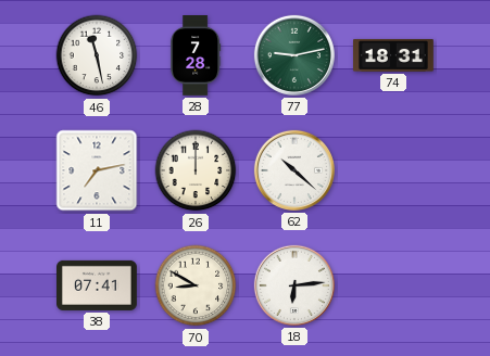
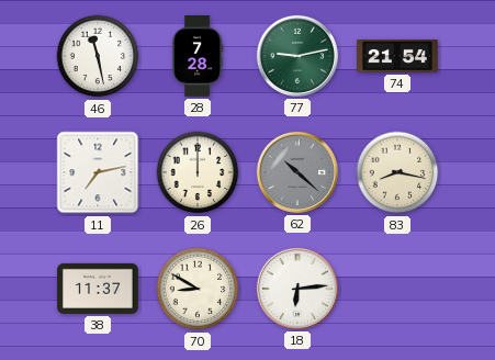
74: 18:31 -> 21:54
62 dial: white -> grey
83: none -> 8:17
38: 07:41 -> 11:37
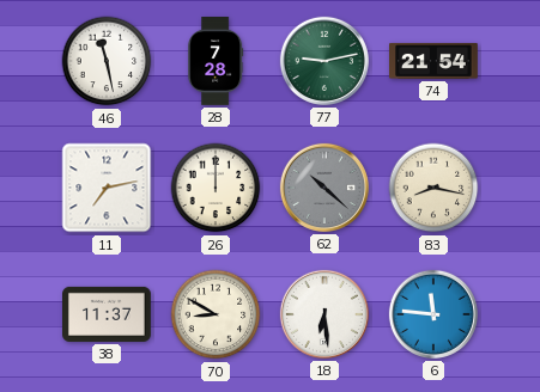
18: 6:14 -> 6:29
6: none -> 11:46
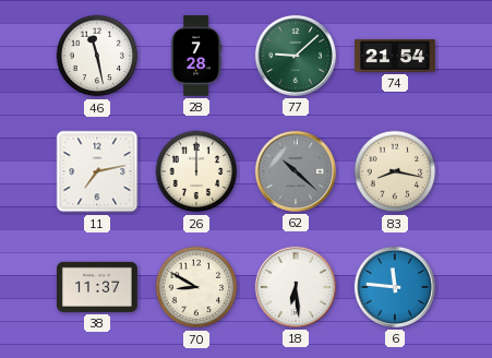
77: 9:13 -> 9:08
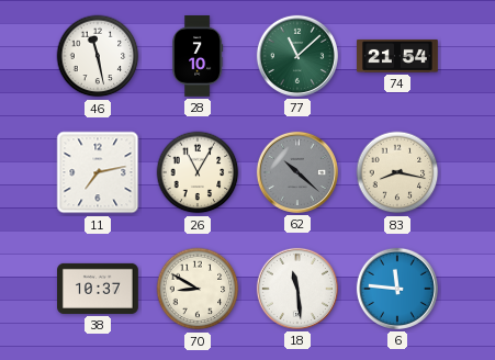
28: 7:28 -> 7:10
77: 9:08 -> 11:08
26: 12:00 -> 11:05
38: 11:37 -> 10:37
18: 6:29 -> 11:29
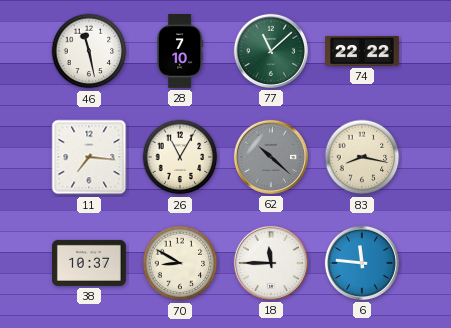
74: 21:54 -> 22:22
11: 7:13 -> 7:16
18: 11:29 -> 11:45
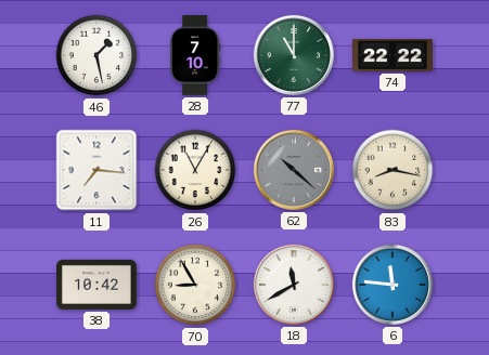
46: 11:28 -> 1:28
77: 11:08 -> 11:00
38: 10:37 -> 10:42
70: 8:50 -> 8:55
18: 11:45 -> 11:40
